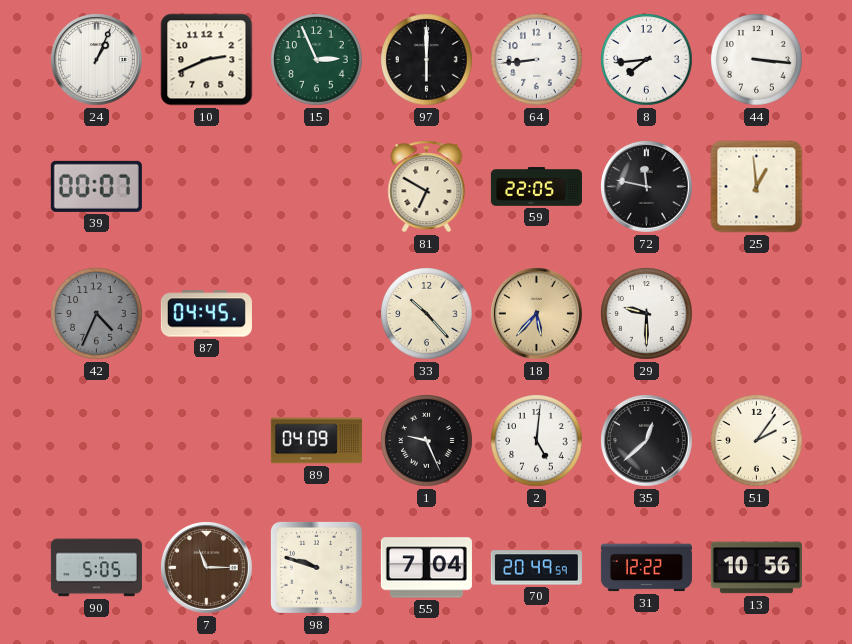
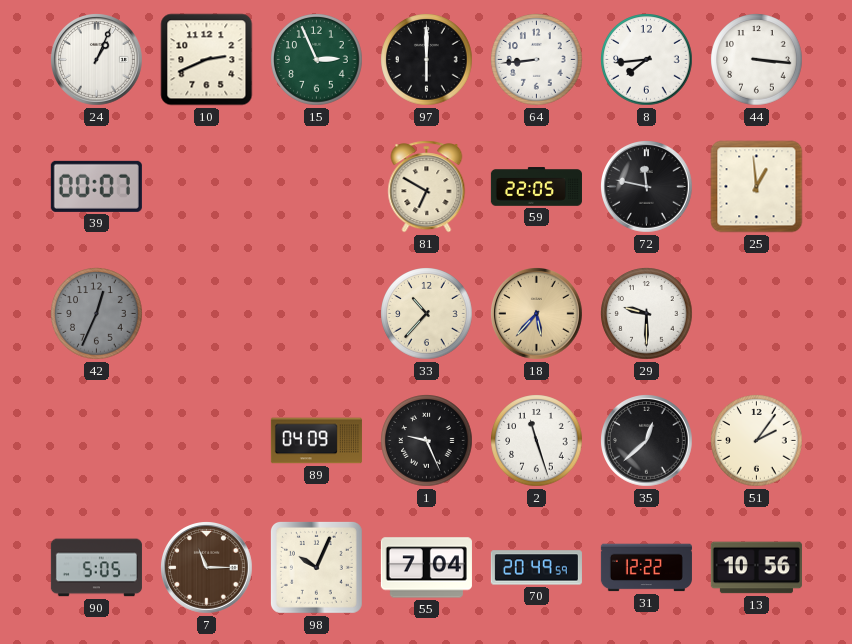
42: 4:34 -> 12:34
87: 04:45 -> none
33: 10:23 -> 10:37
2: 5:01 -> 11:27
98: 9:48 -> 10:04
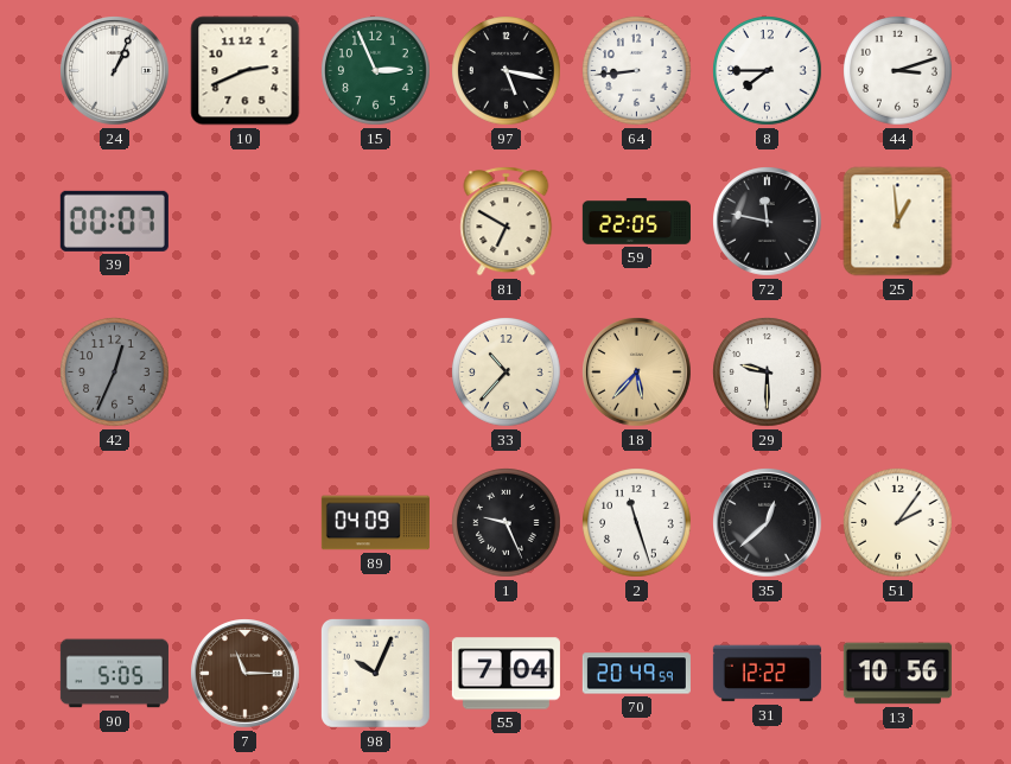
97: 6:00 -> 5:17
8: 7:44 -> 7:45
44: 3:16 -> 3:12
